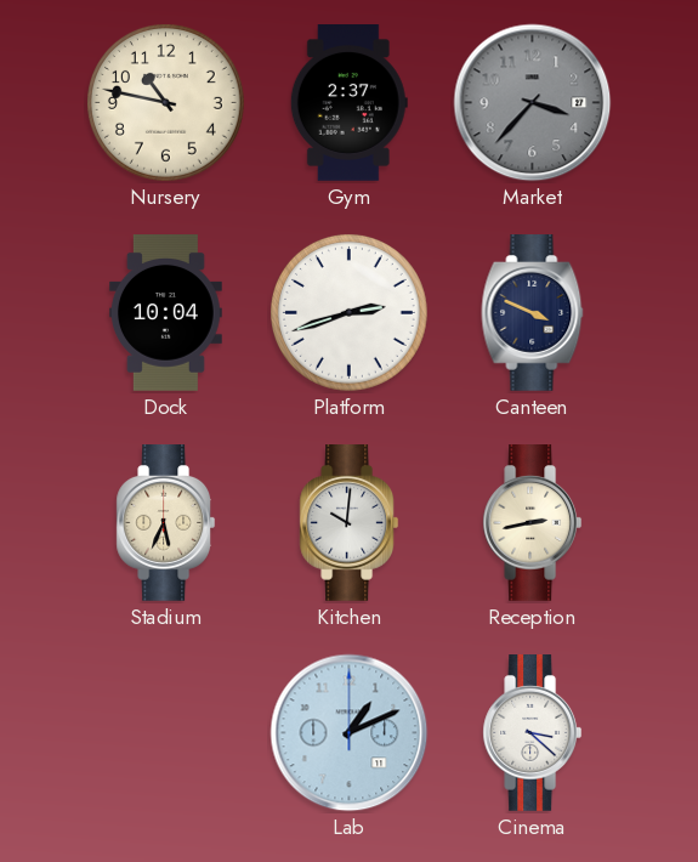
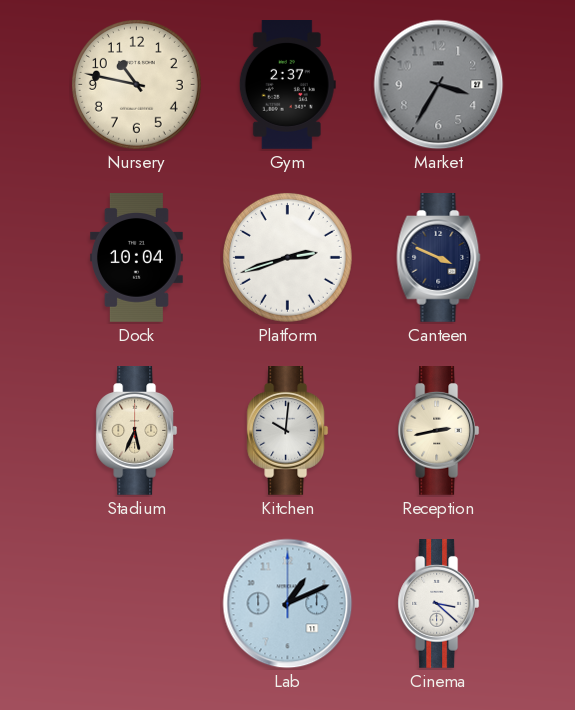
Market: 3:37 -> 3:35
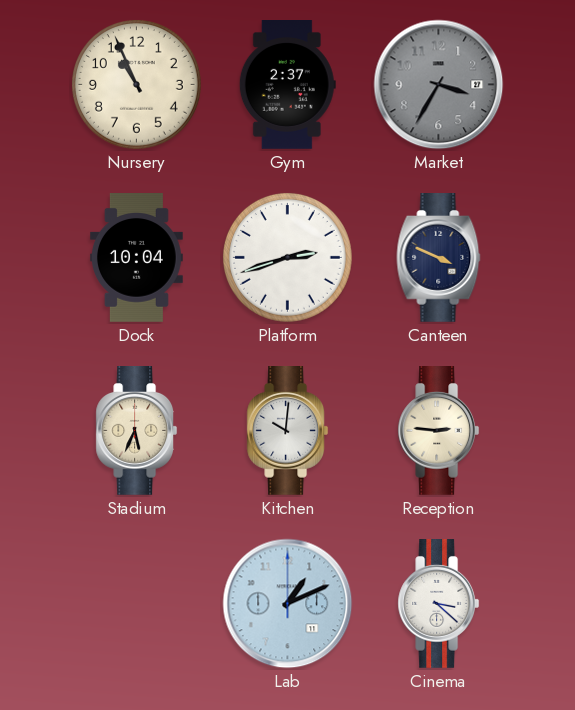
Nursery: 10:47 -> 10:56
Reception: 2:43 -> 2:46
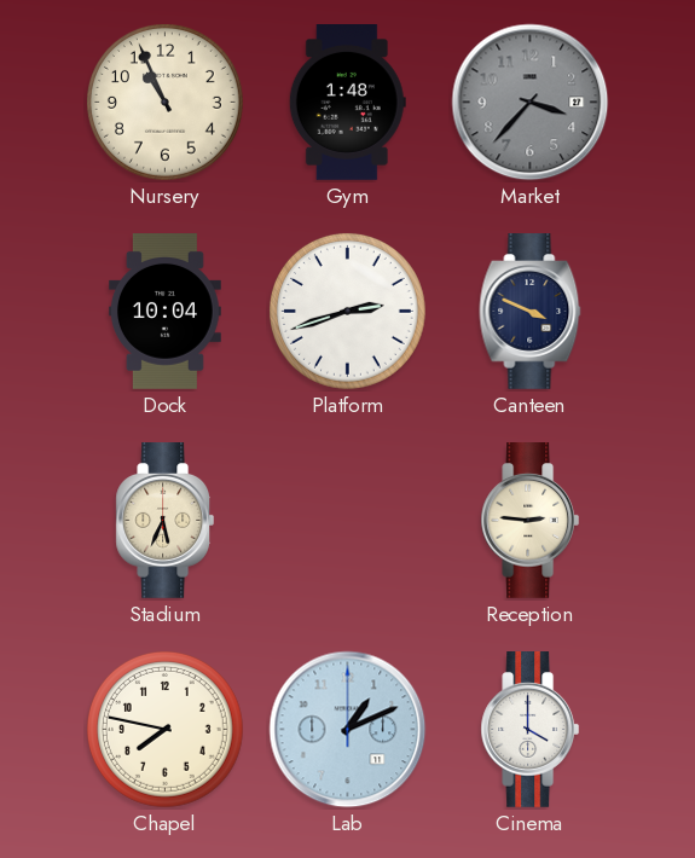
Gym: 2:37 -> 1:48
Market: 3:35 -> 3:37
Kitchen: 10:01 -> none
Chapel: none -> 7:47
Cinema: 3:22 -> 4:00
